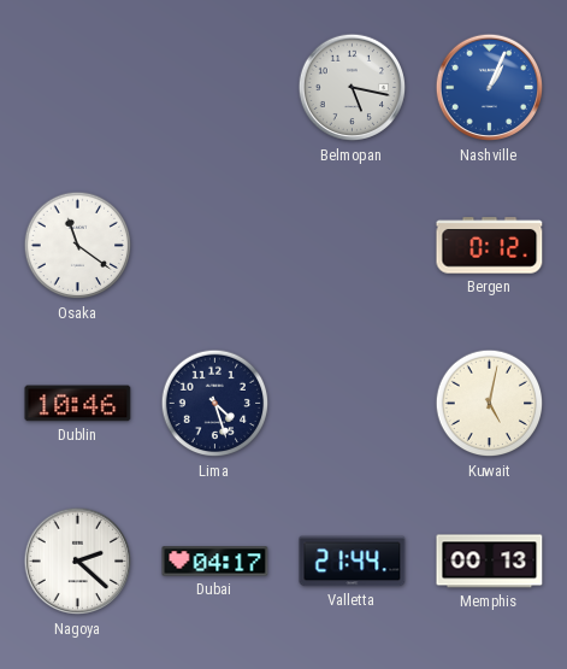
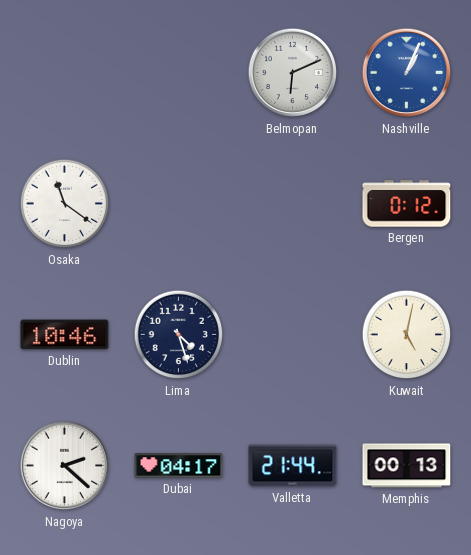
Belmopan: 5:17 -> 6:11
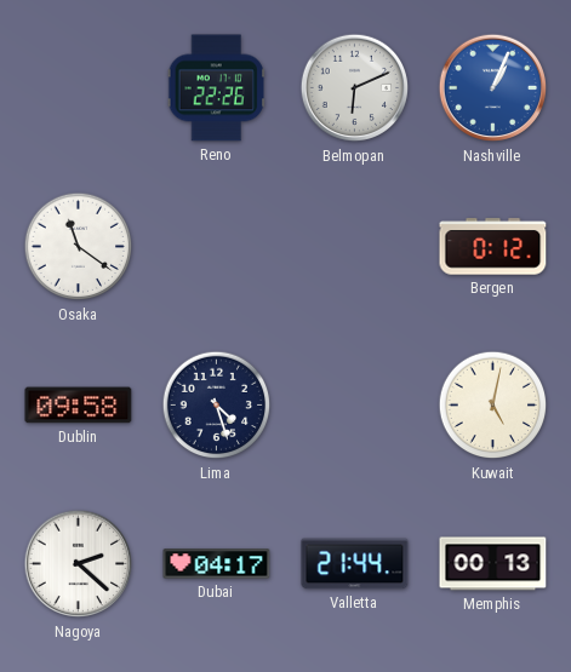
Reno: none -> 22:26
Dublin: 10:46 -> 09:58
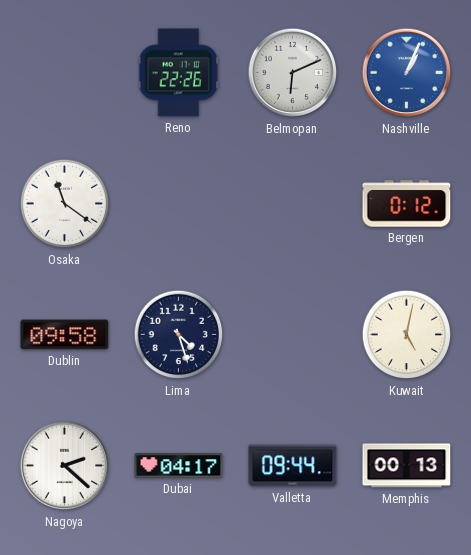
Valletta: 21:44 -> 09:44
